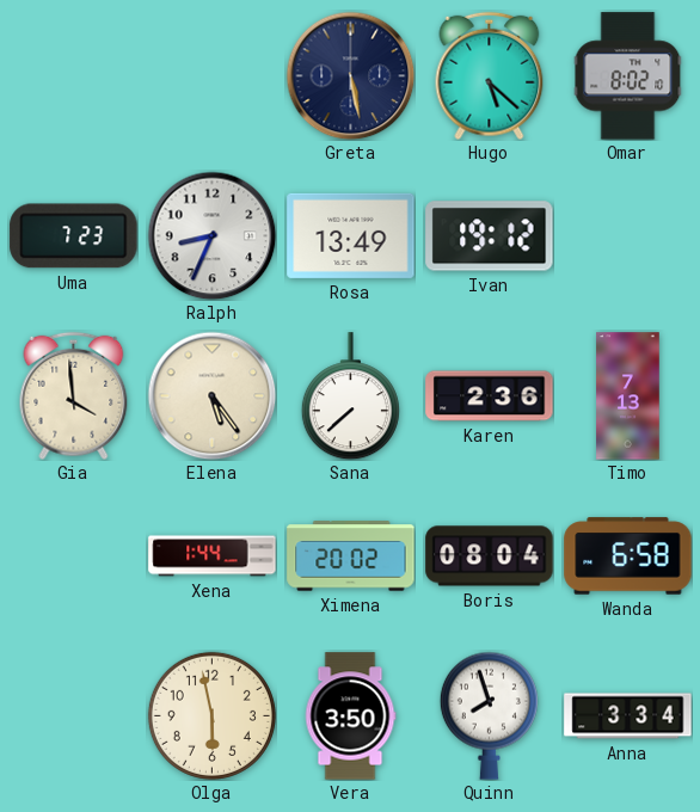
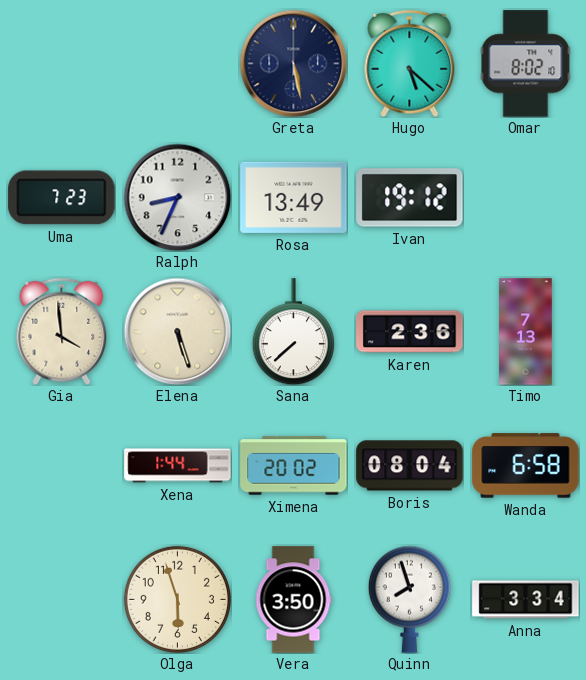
Elena: 5:24 -> 5:27
Olga: 5:58 -> 5:57
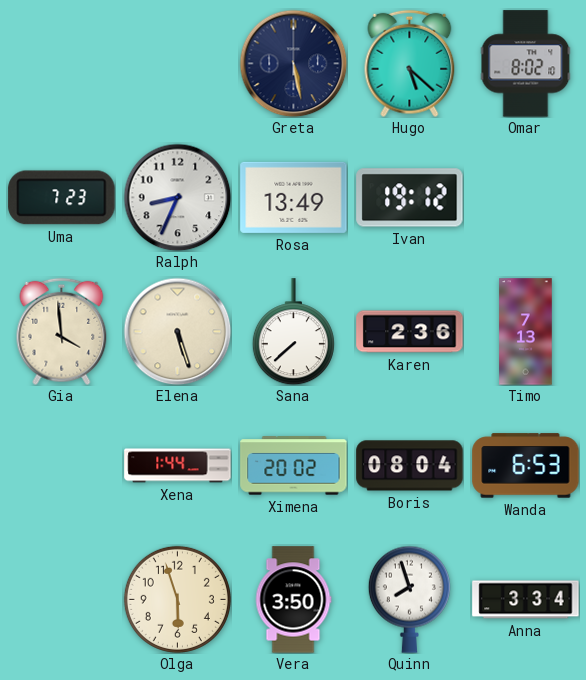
Wanda: 6:58 -> 6:53
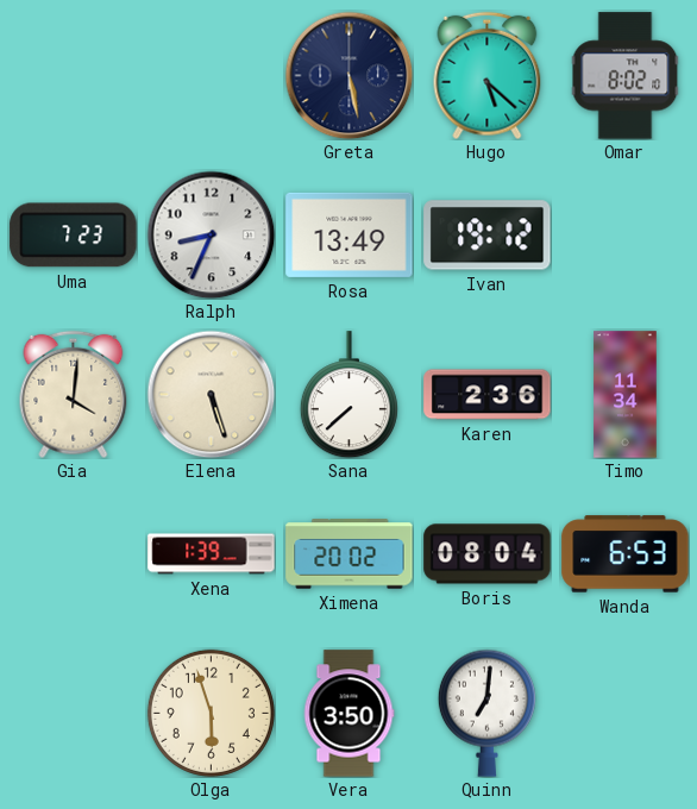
Gia: 3:59 -> 4:01
Timo: 7:13 -> 11:34
Xena: 1:44 -> 1:39
Quinn: 7:57 -> 7:01
Anna: 3:34 -> none
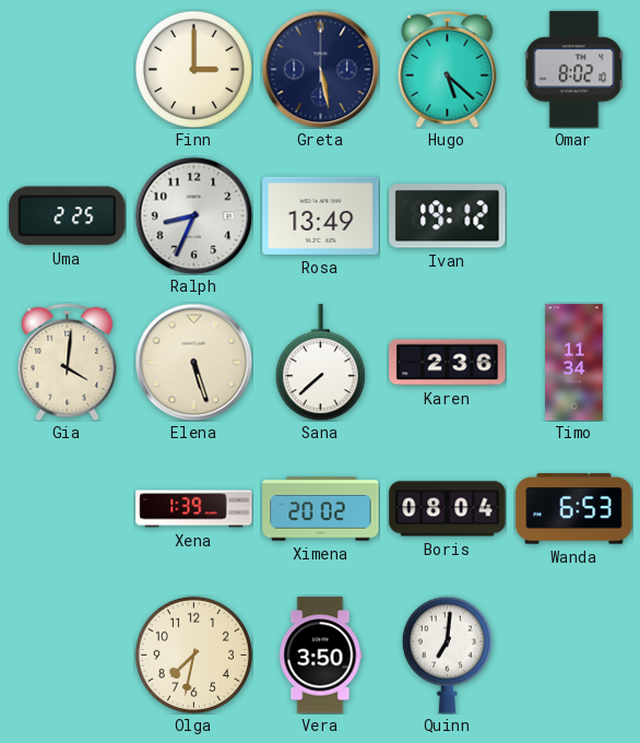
Finn: none -> 3:00
Uma: 7:23 -> 2:25
Olga: 5:57 -> 7:32
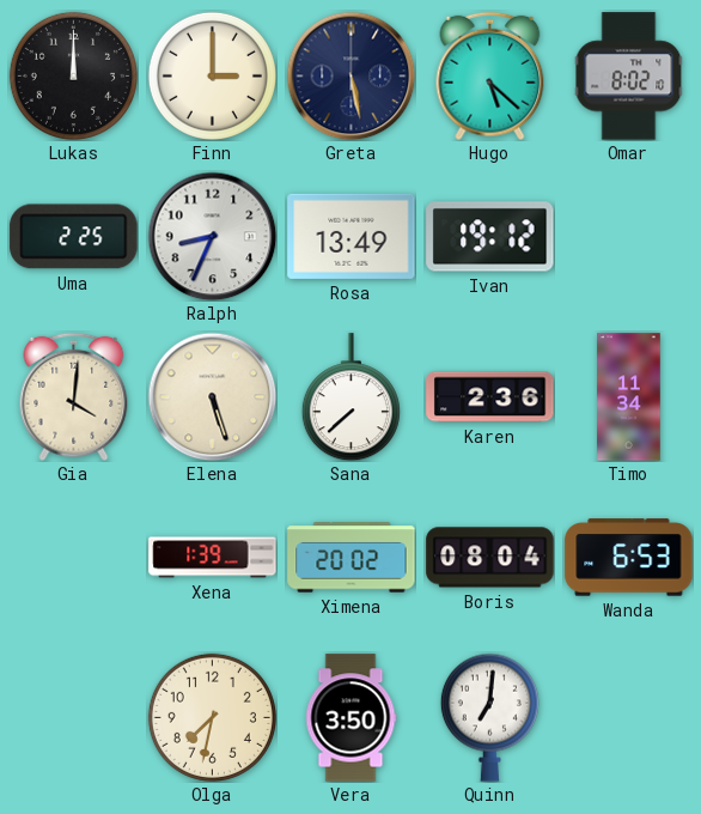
Lukas: none -> 12:00
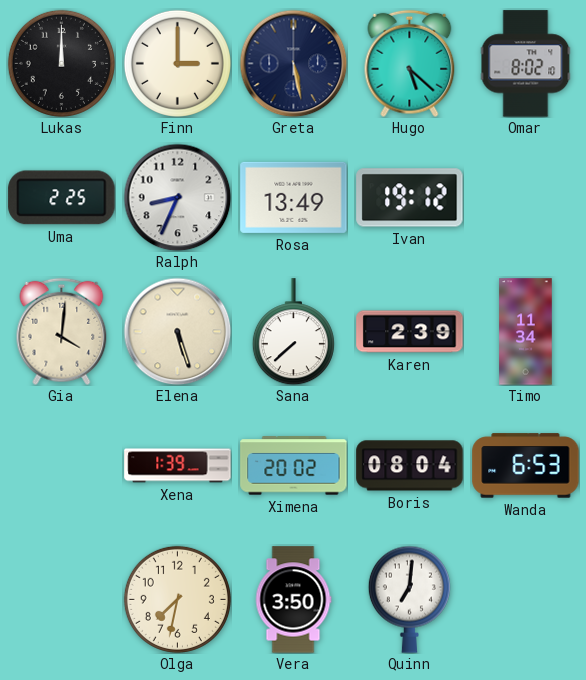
Karen: 2:36 -> 2:39
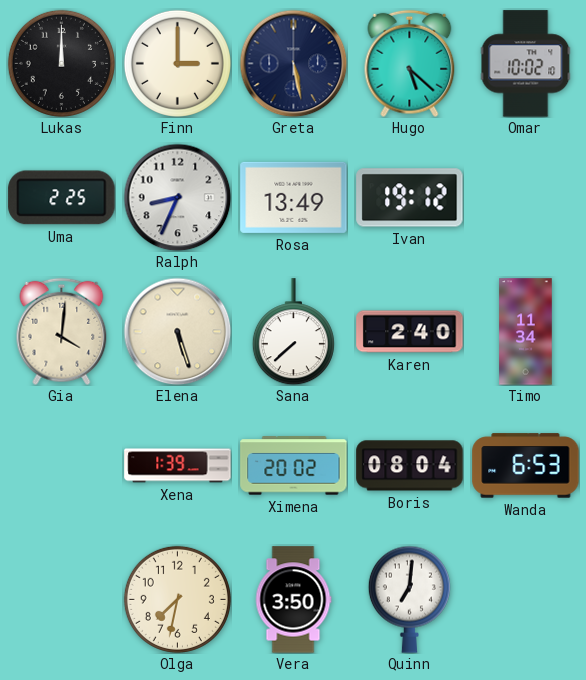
Omar: 8:02 -> 10:02
Karen: 2:39 -> 2:40
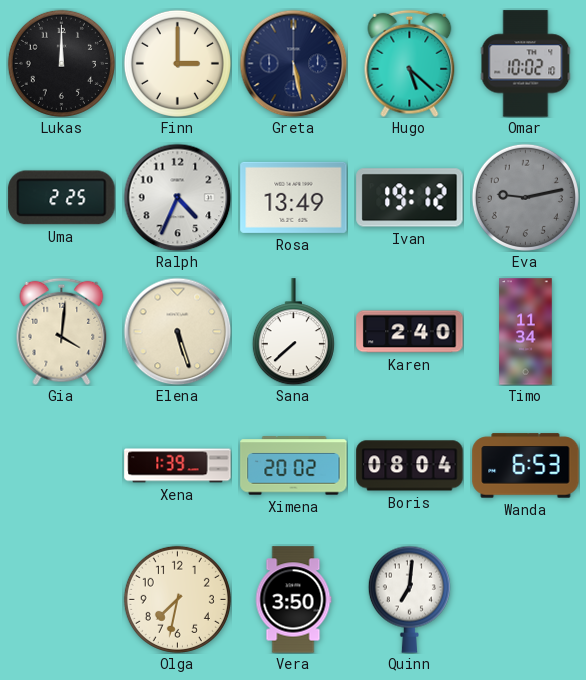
Ralph: 8:34 -> 4:34
Eva: none -> 9:13
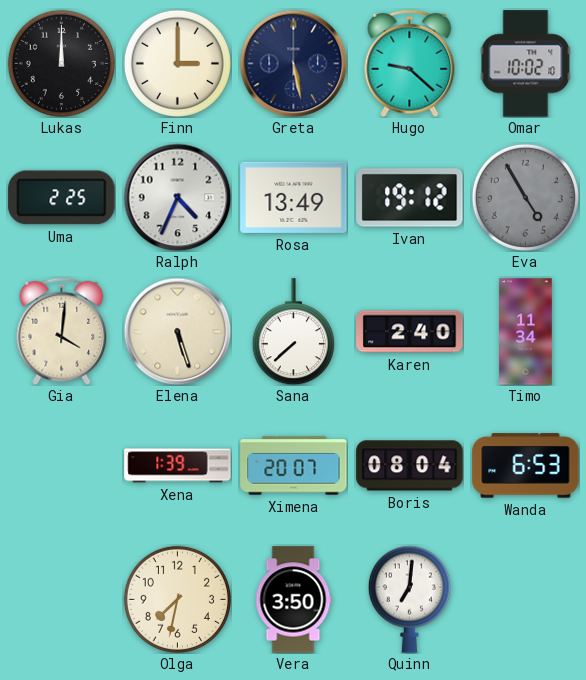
Hugo: 5:22 -> 9:22
Eva: 9:13 -> 4:55
Ximena: 20:02 -> 20:07
